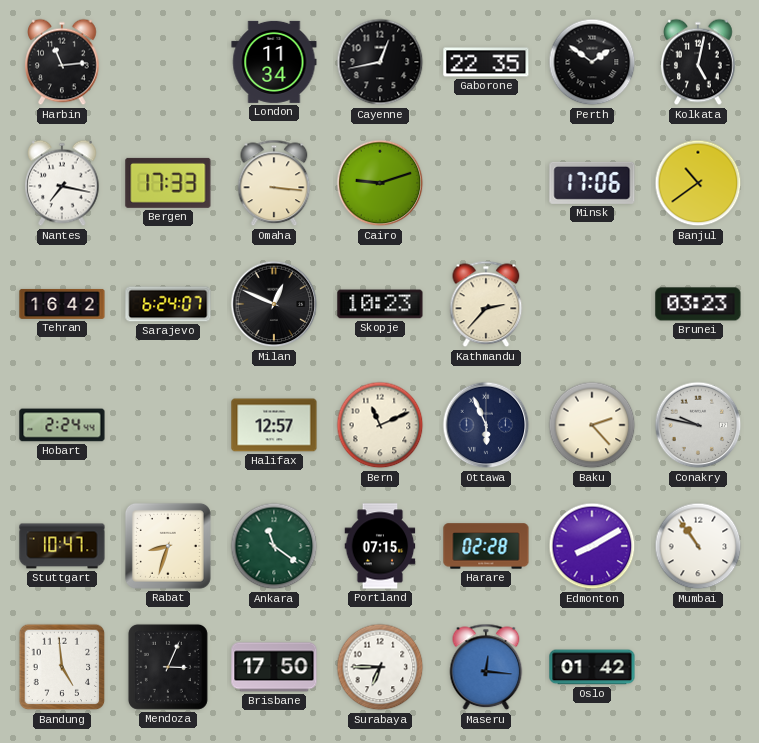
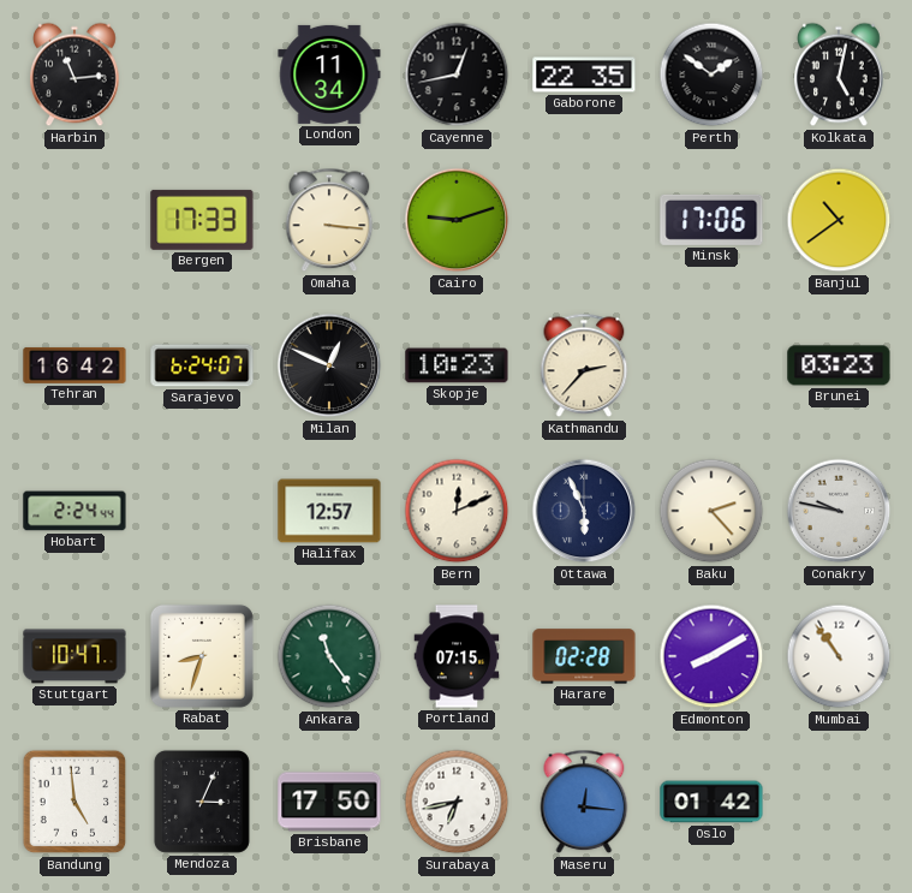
Nantes: 7:17 -> none
Bern: 11:11 -> 12:11
Ankara: 11:21 -> 11:24
Surabaya: 6:45 -> 6:43
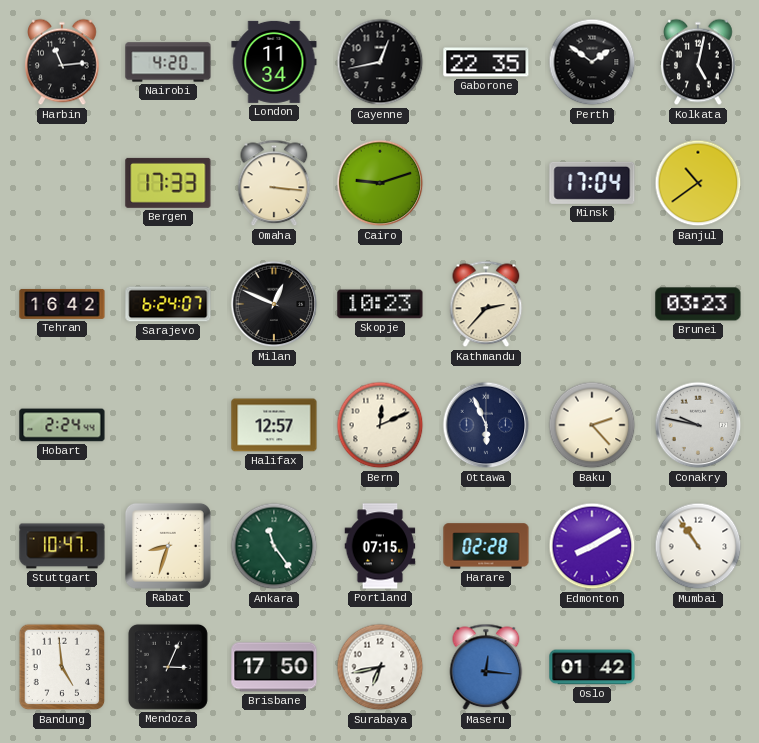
Nairobi: none -> 4:20
Minsk: 17:06 -> 17:04
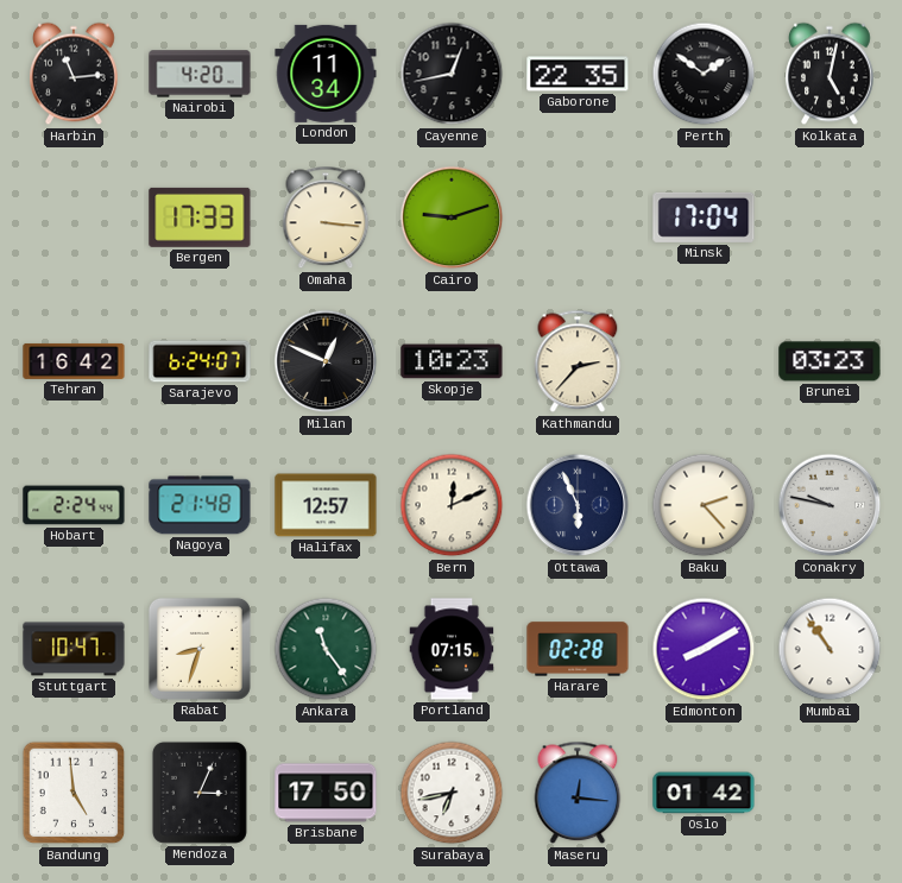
Banjul: 10:39 -> none
Nagoya: none -> 21:48
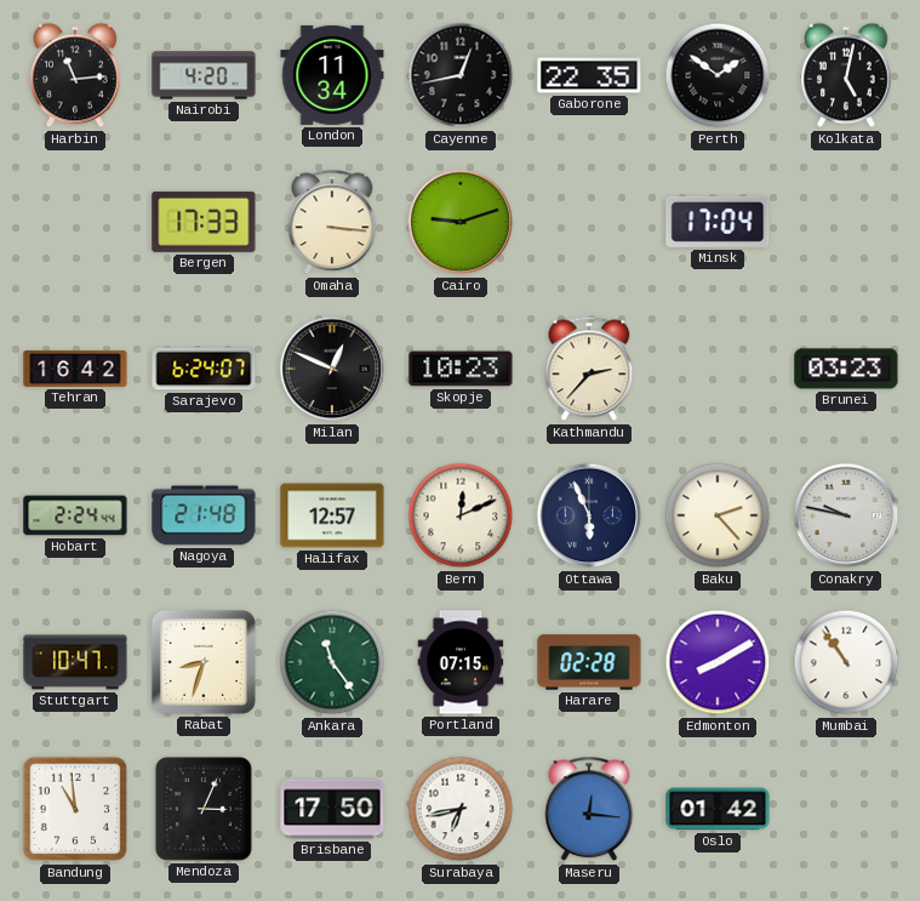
Bandung: 4:59 -> 10:59
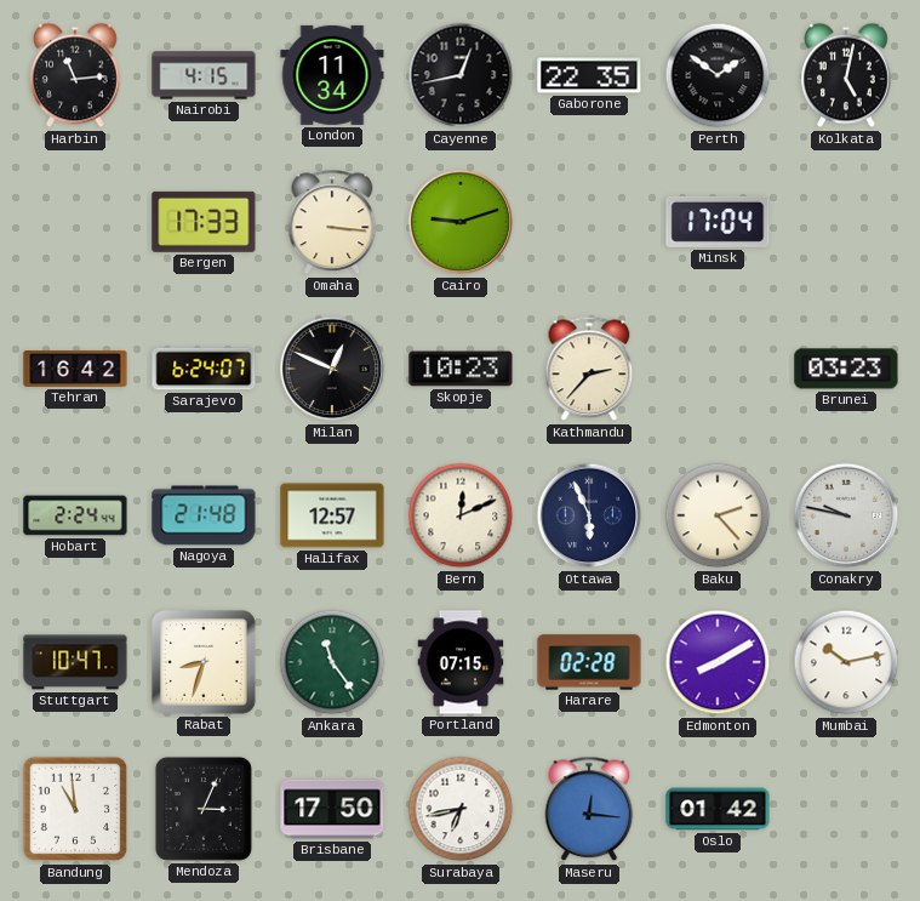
Nairobi: 4:20 -> 4:15
Mumbai: 10:54 -> 10:13
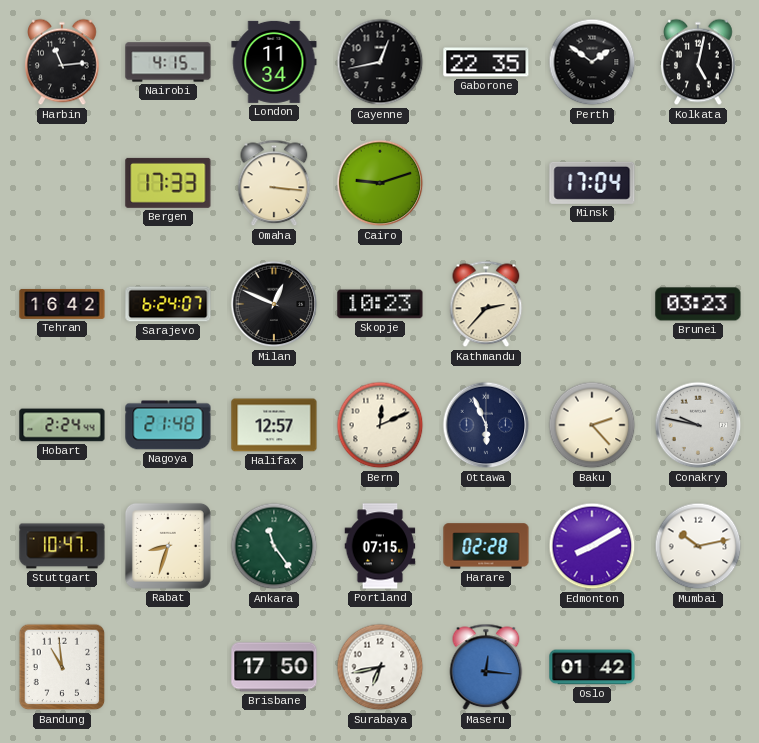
Mendoza: 3:04 -> none
